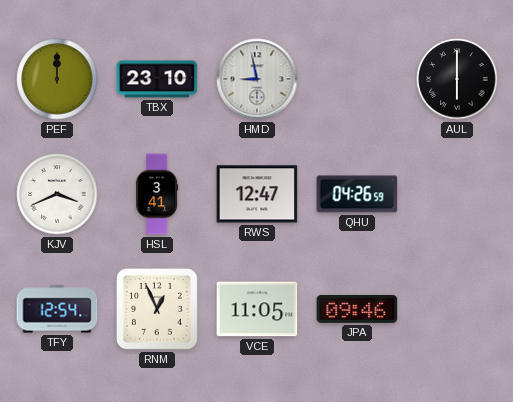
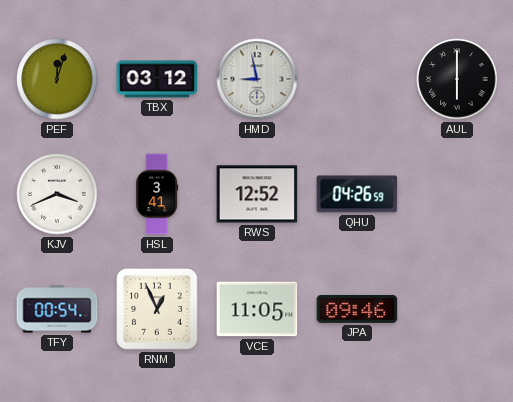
PEF: 12:00 -> 12:03
TBX: 23:10 -> 03:12
RWS: 12:47 -> 12:52
TFY: 12:54 -> 00:54
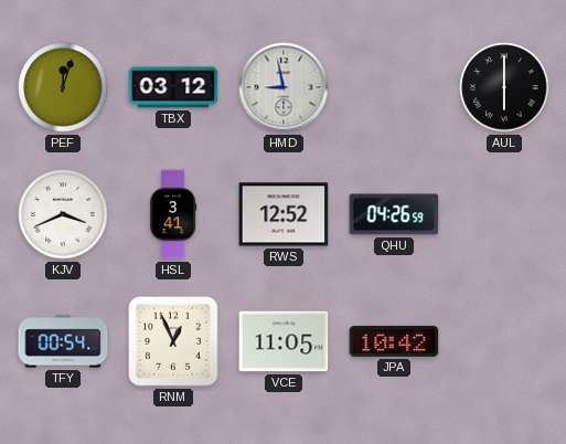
JPA: 09:46 -> 10:42
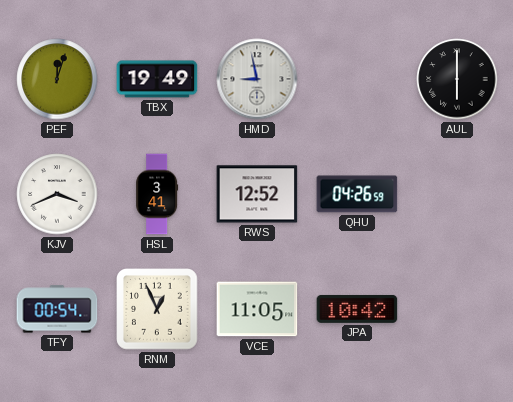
TBX: 03:12 -> 19:49
